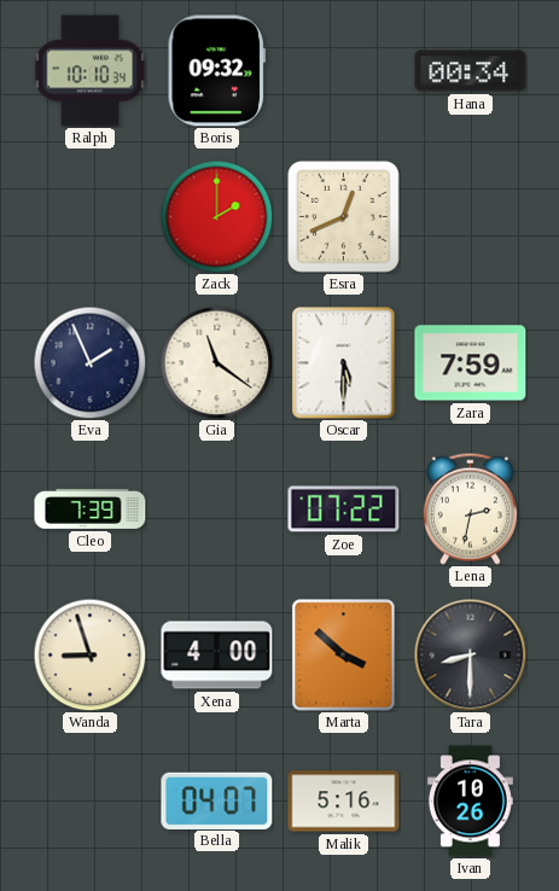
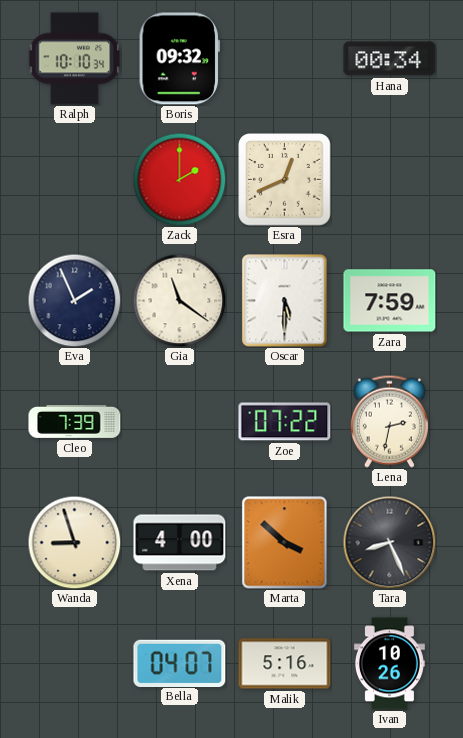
Tara: 8:30 -> 8:26
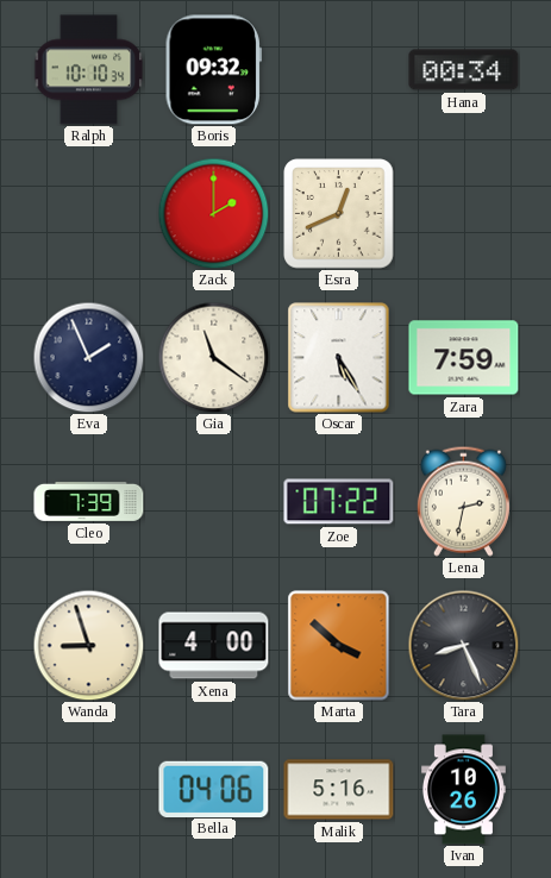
Oscar: 5:30 -> 5:25
Bella: 04:07 -> 04:06
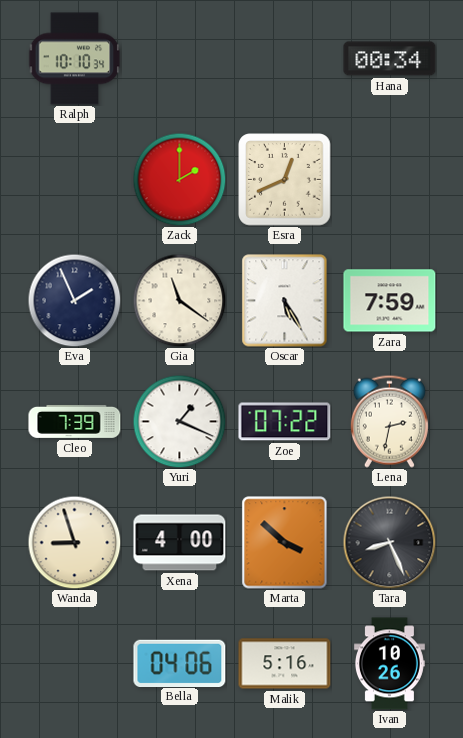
Boris: 09:32 -> none
Yuri: none -> 1:19
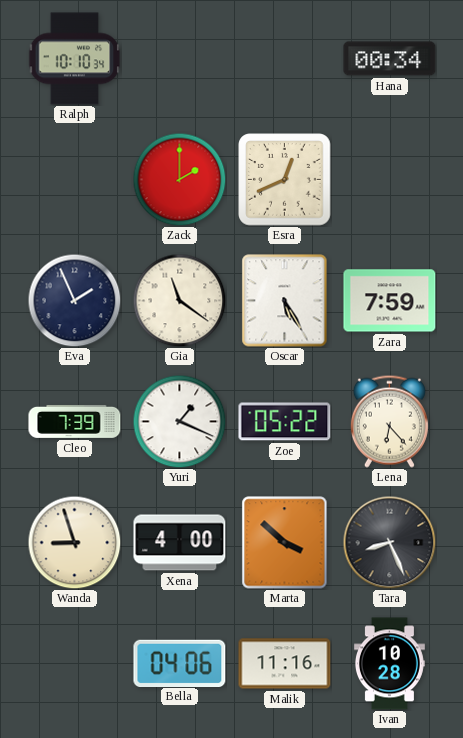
Zoe: 07:22 -> 05:22
Lena: 2:32 -> 6:23
Malik: 5:16 -> 11:16
Ivan: 10:26 -> 10:28
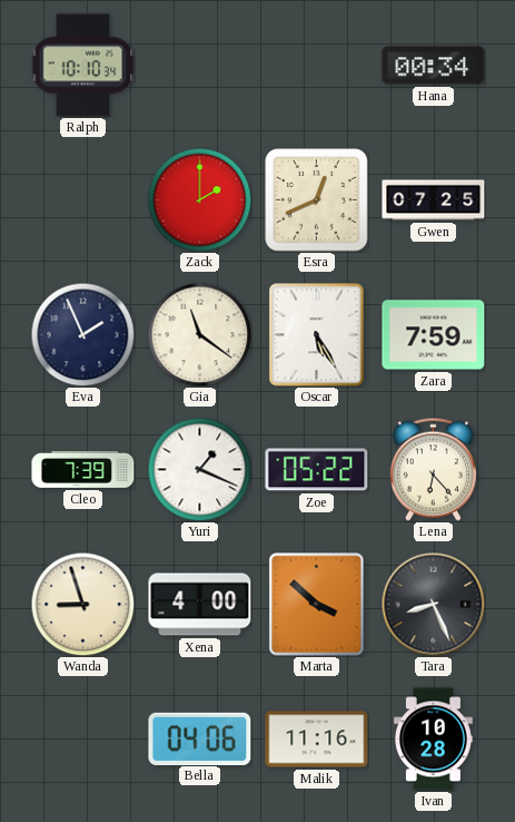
Gwen: none -> 07:25
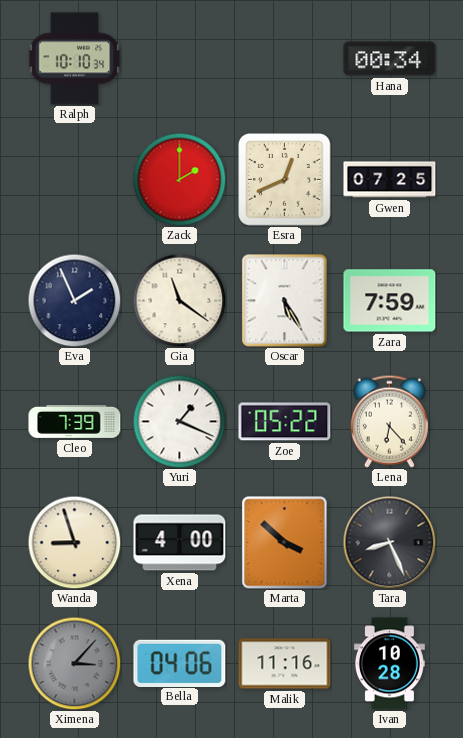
Ximena: none -> 3:07
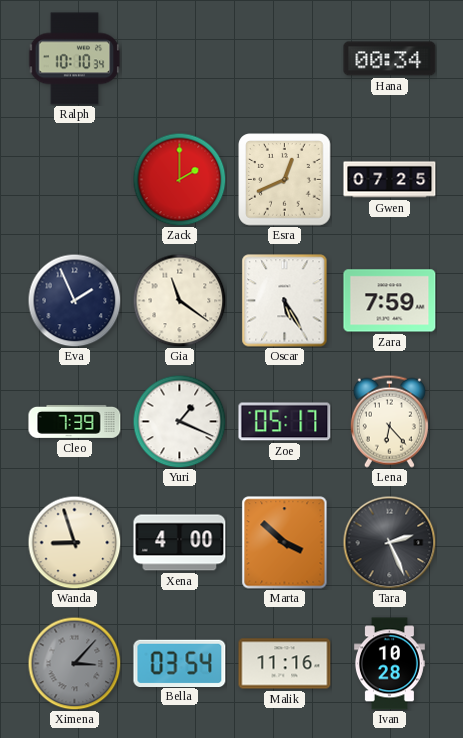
Zoe: 05:22 -> 05:17
Tara: 8:26 -> 2:26
Bella: 04:06 -> 03:54
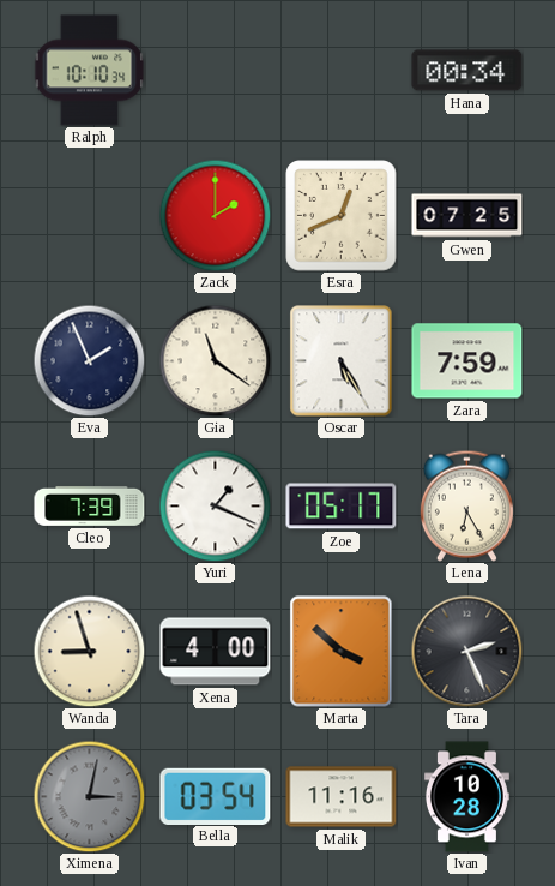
Lena: 6:23 -> 6:25
Ximena: 3:07 -> 3:02
